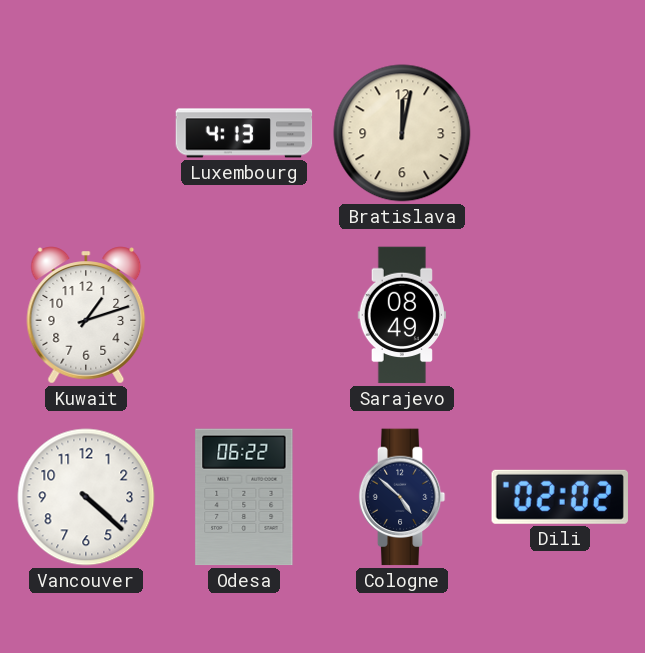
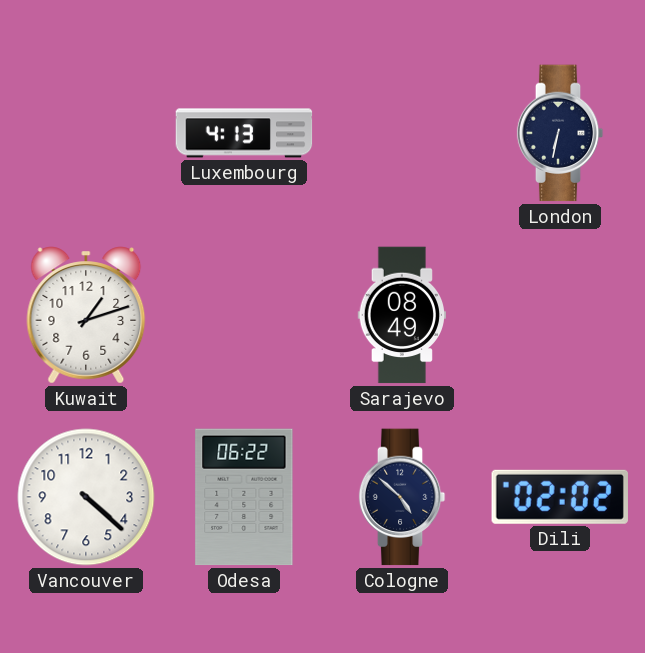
Bratislava: 12:02 -> none
London: none -> 6:32
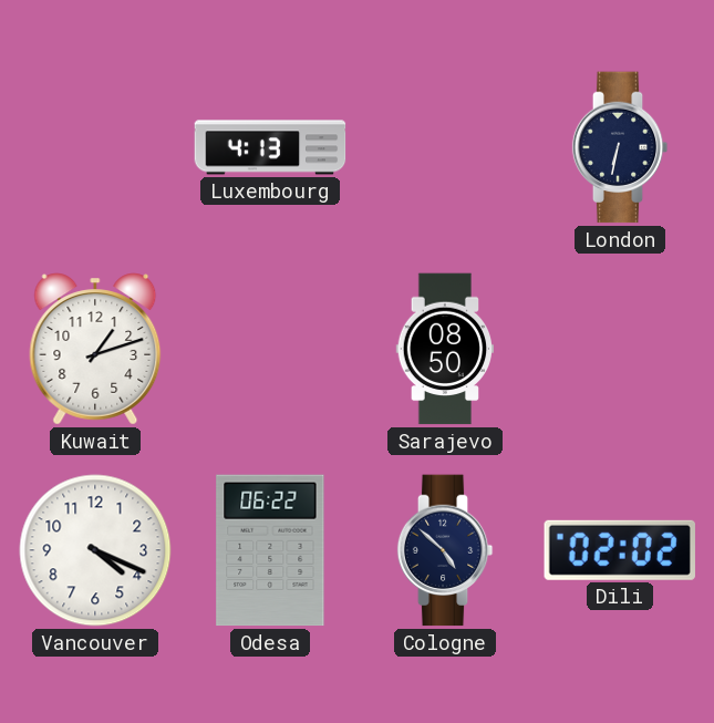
Sarajevo: 08:49 -> 08:50
Vancouver: 4:22 -> 4:19
